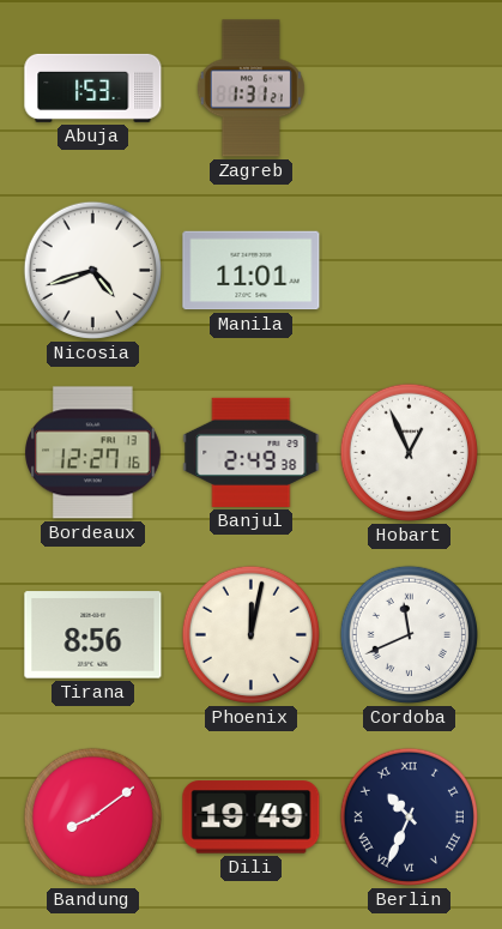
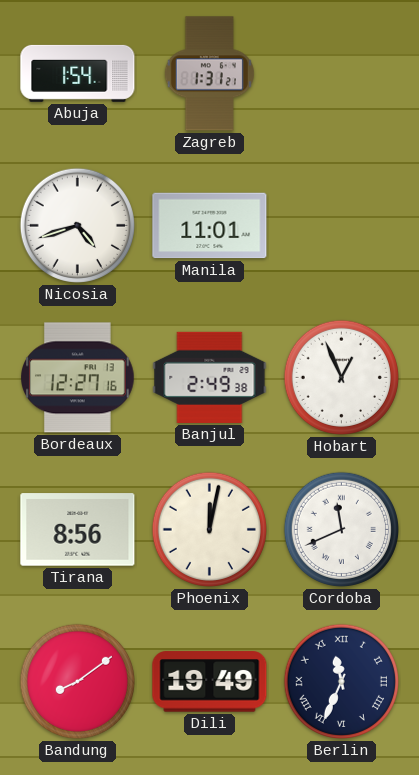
Abuja: 1:53 -> 1:54
Berlin: 10:34 -> 11:34
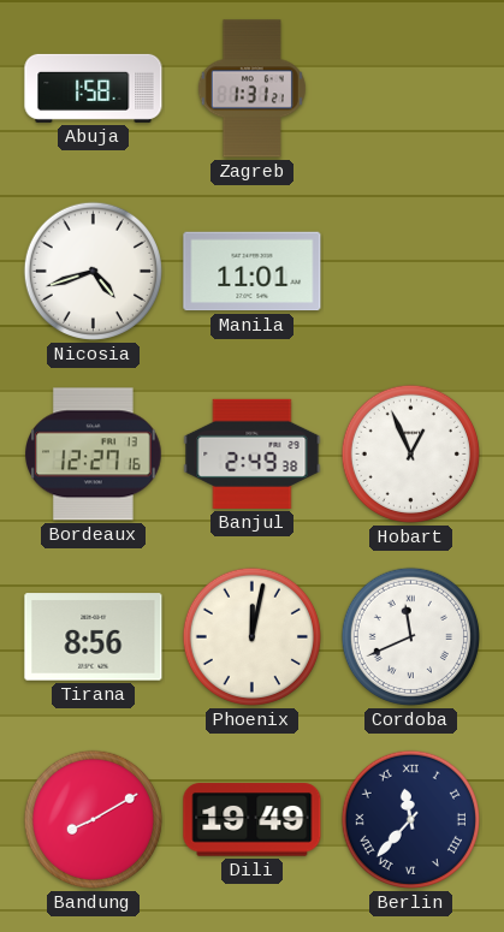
Abuja: 1:54 -> 1:58
Bandung: 8:09 -> 8:10
Berlin: 11:34 -> 11:37
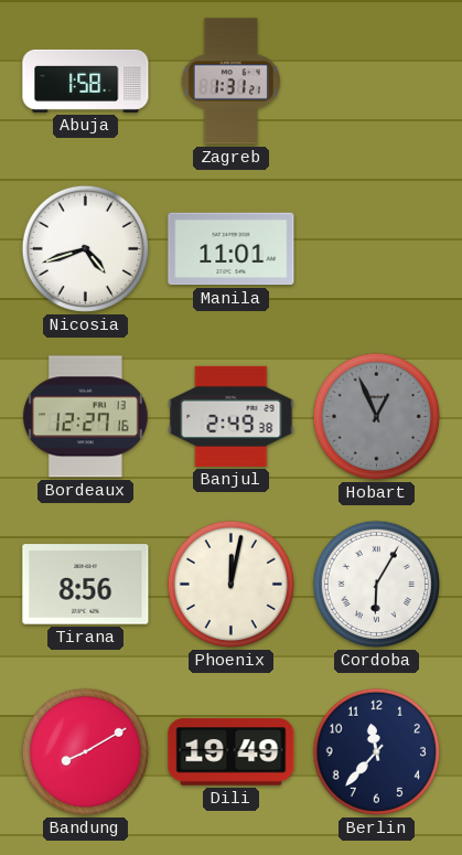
Hobart dial: white -> grey
Cordoba: 11:41 -> 6:05
Berlin numerals: Roman -> Arabic
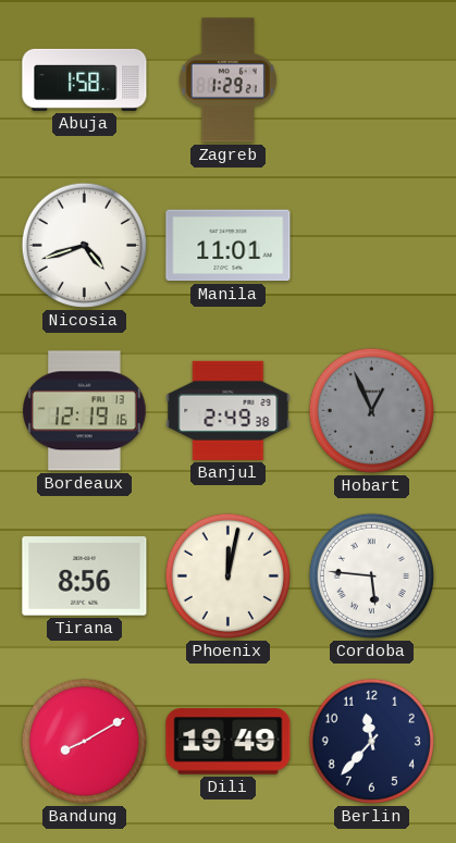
Zagreb: 1:31 -> 1:29
Bordeaux: 12:27 -> 12:19
Cordoba: 6:05 -> 5:46
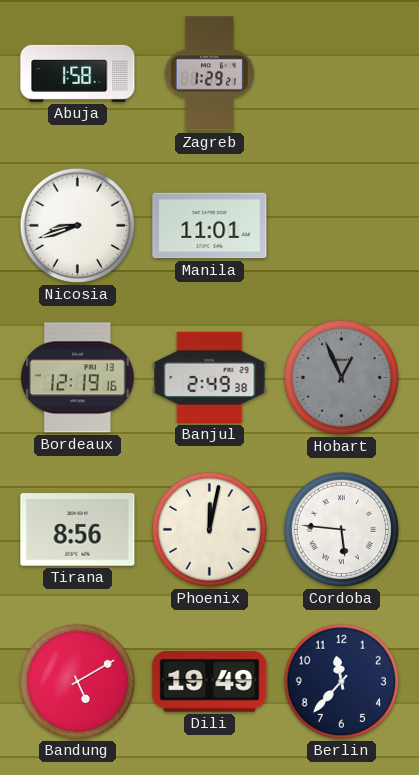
Nicosia: 4:42 -> 8:42
Bandung: 8:10 -> 5:10
